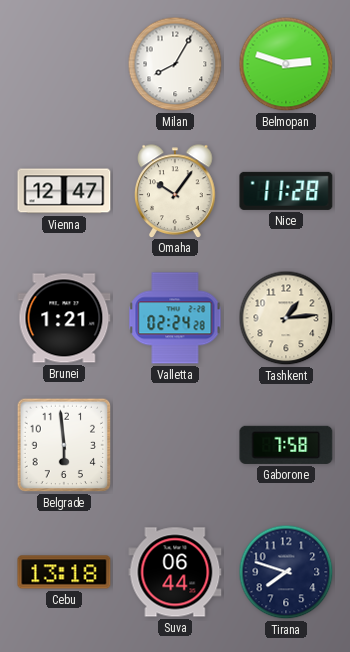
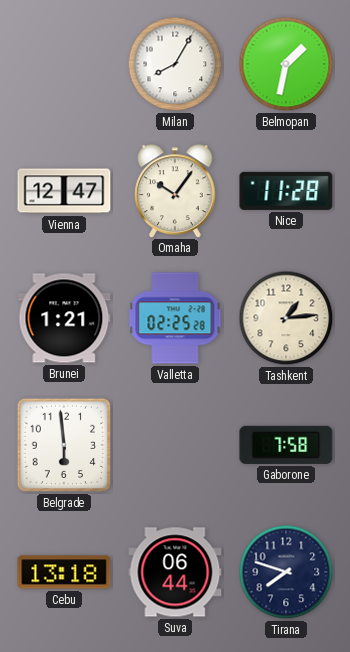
Belmopan: 2:48 -> 1:32
Valletta: 02:24 -> 02:25
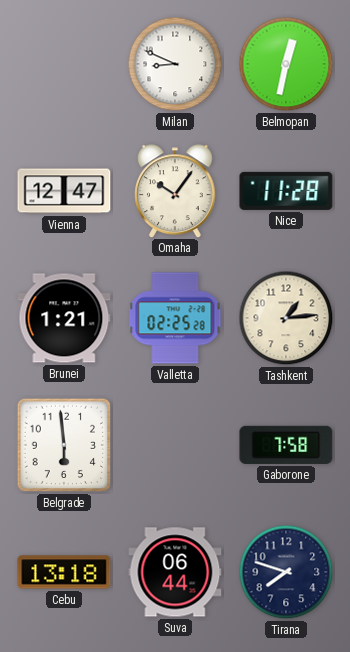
Milan: 8:05 -> 8:49
Belmopan: 1:32 -> 12:32
